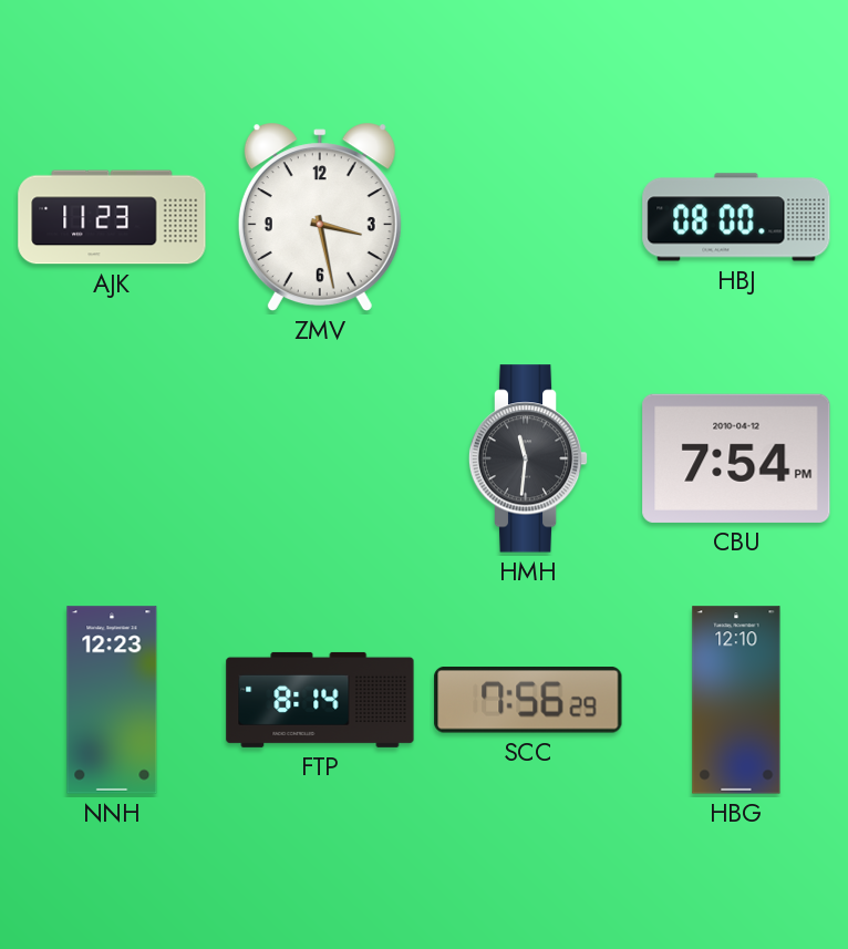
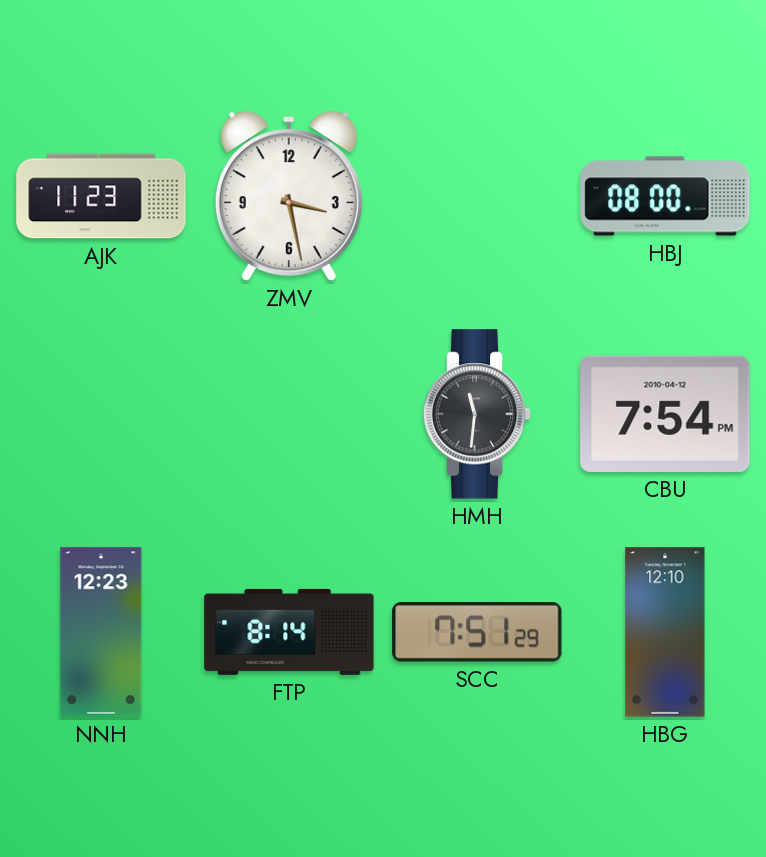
SCC: 7:56 -> 7:51
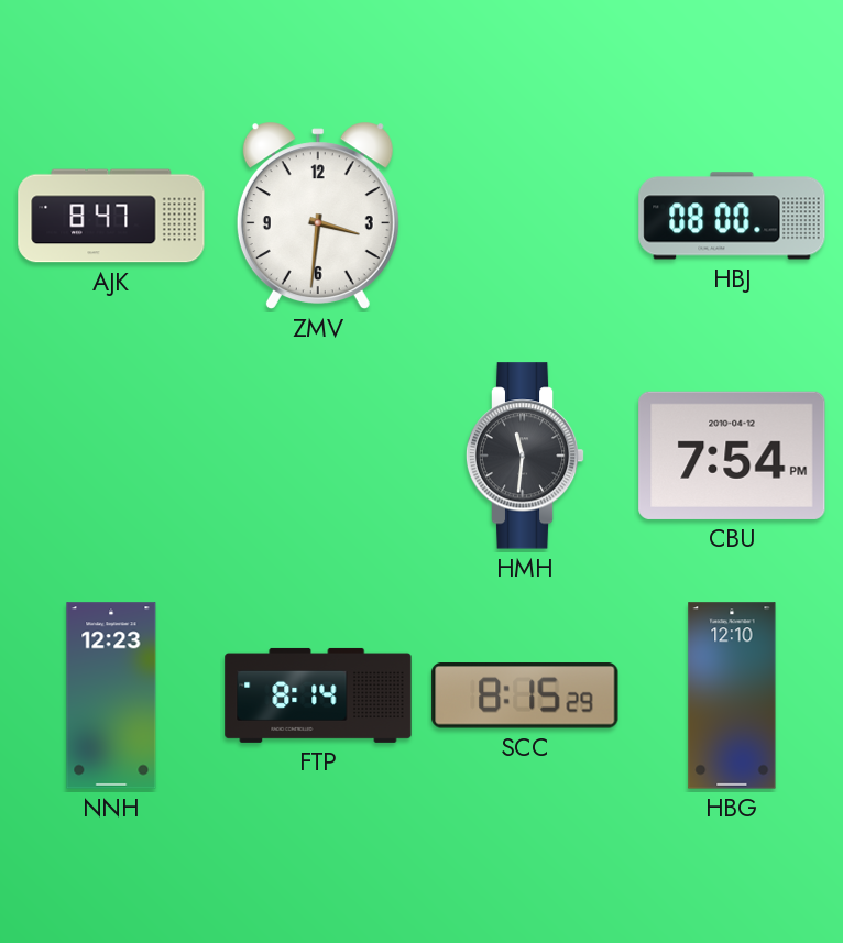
AJK: 11:23 -> 8:47
ZMV: 3:28 -> 3:31
SCC: 7:51 -> 8:15
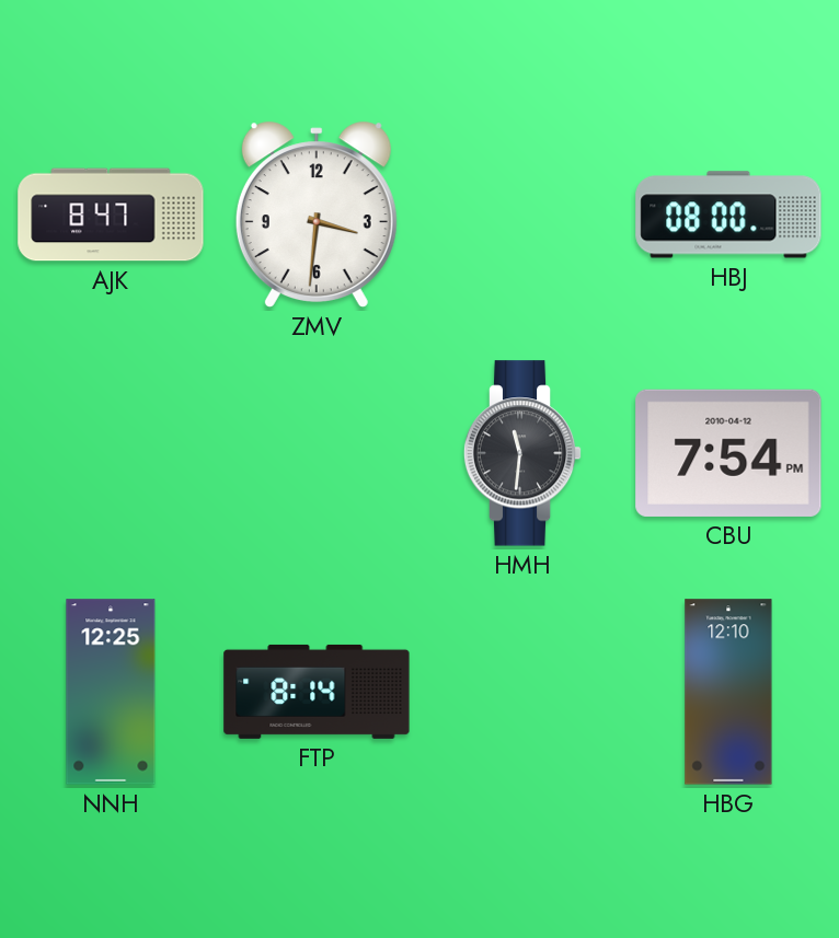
NNH: 12:23 -> 12:25
SCC: 8:15 -> none
